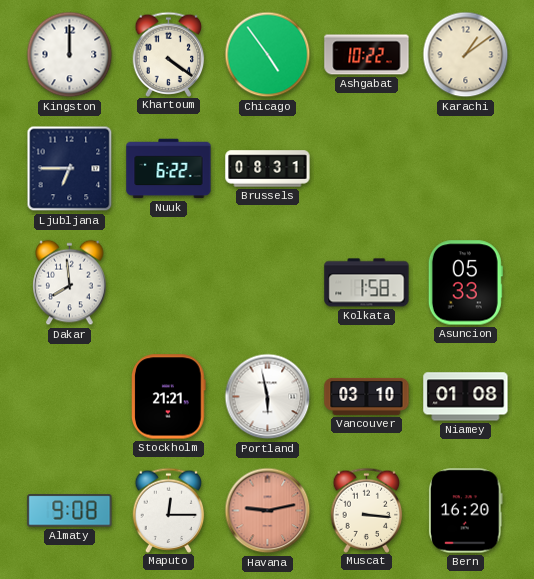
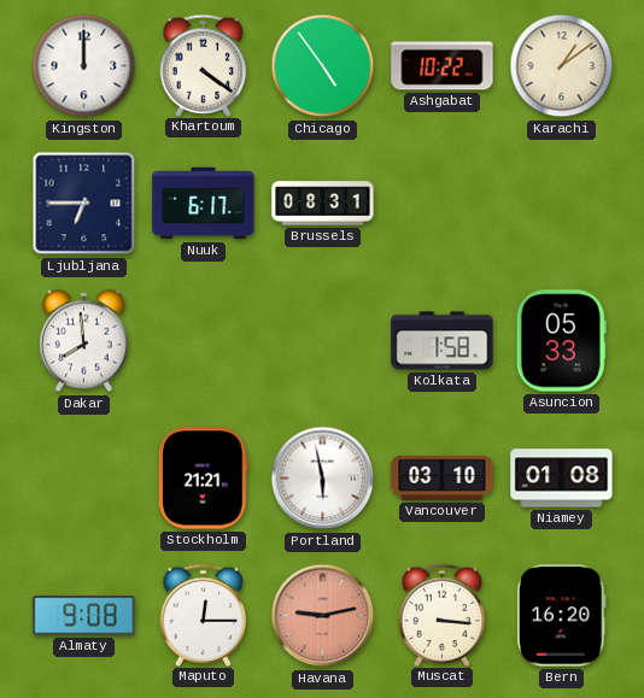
Nuuk: 6:22 -> 6:17
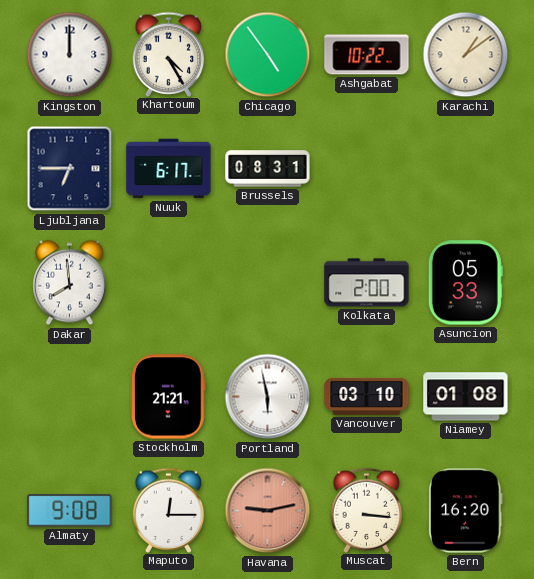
Khartoum: 4:21 -> 4:25
Kolkata: 1:58 -> 2:00
